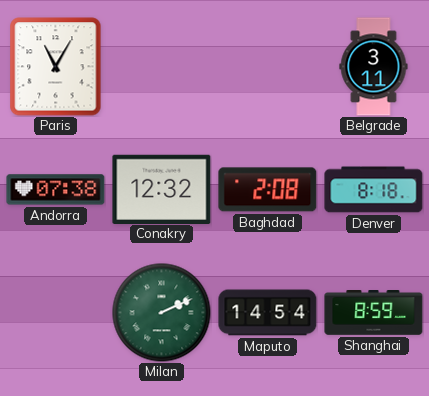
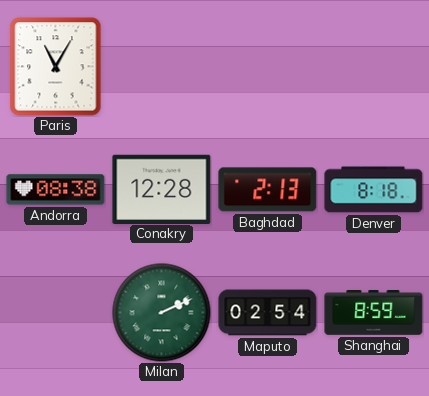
Belgrade: 3:11 -> none
Andorra: 07:38 -> 08:38
Conakry: 12:32 -> 12:28
Baghdad: 2:08 -> 2:13
Maputo: 14:54 -> 02:54
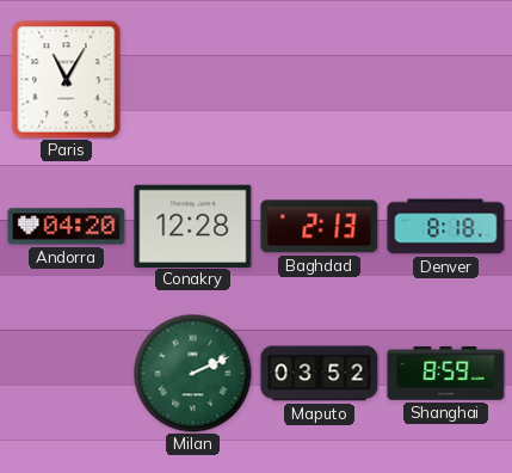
Andorra: 08:38 -> 04:20
Maputo: 02:54 -> 03:52
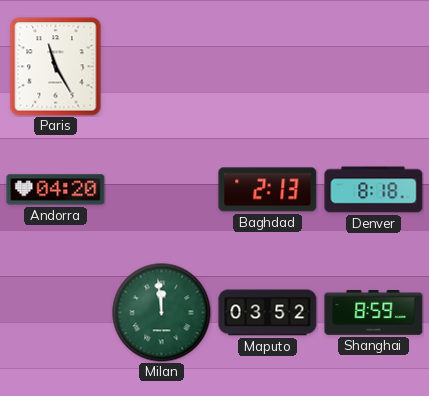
Paris: 11:05 -> 11:25
Conakry: 12:28 -> none
Milan: 2:11 -> 11:59
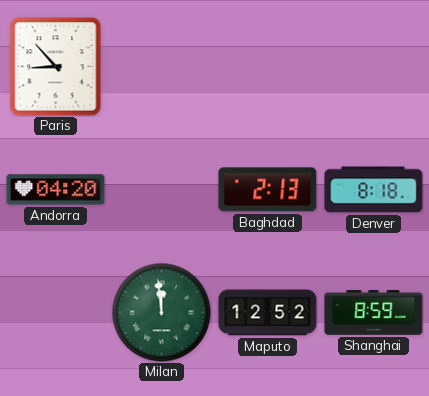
Paris: 11:25 -> 8:53
Maputo: 03:52 -> 12:52
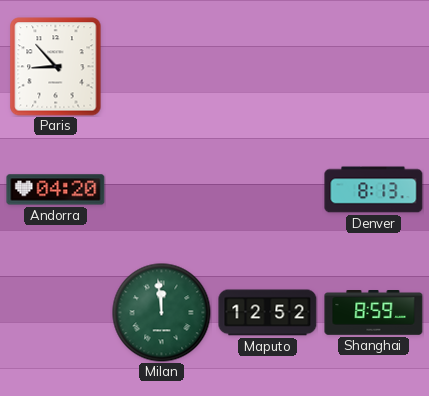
Baghdad: 2:13 -> none
Denver: 8:18 -> 8:13
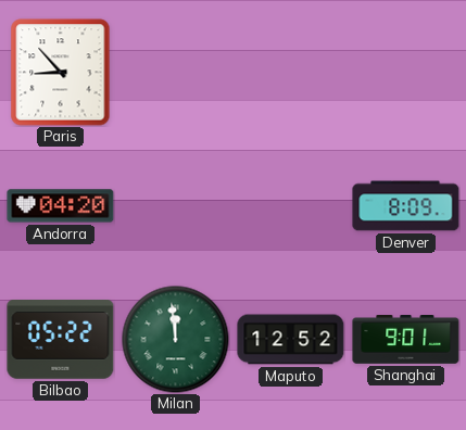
Denver: 8:13 -> 8:09
Bilbao: none -> 05:22
Shanghai: 8:59 -> 9:01
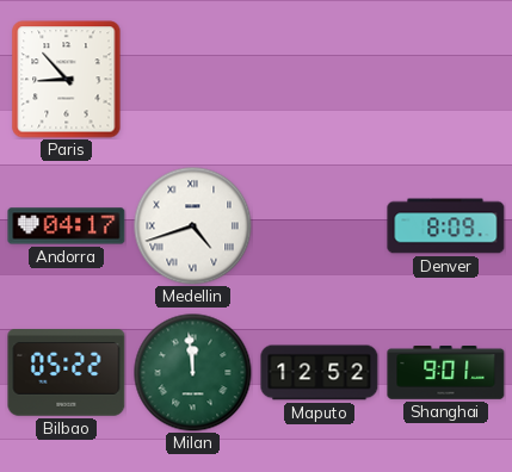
Andorra: 04:20 -> 04:17
Medellin: none -> 4:42
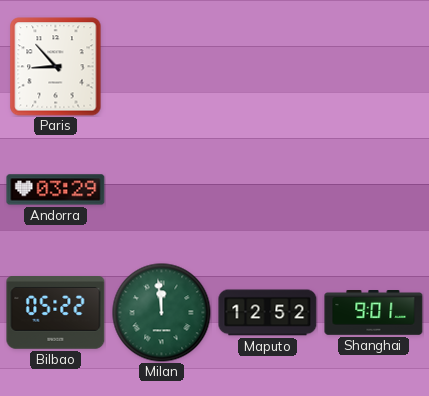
Andorra: 04:17 -> 03:29
Medellin: 4:42 -> none
Denver: 8:09 -> none
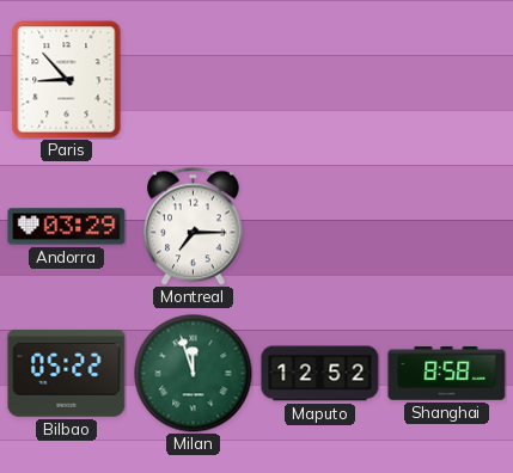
Montreal: none -> 7:15
Milan: 11:59 -> 11:57
Shanghai: 9:01 -> 8:58
